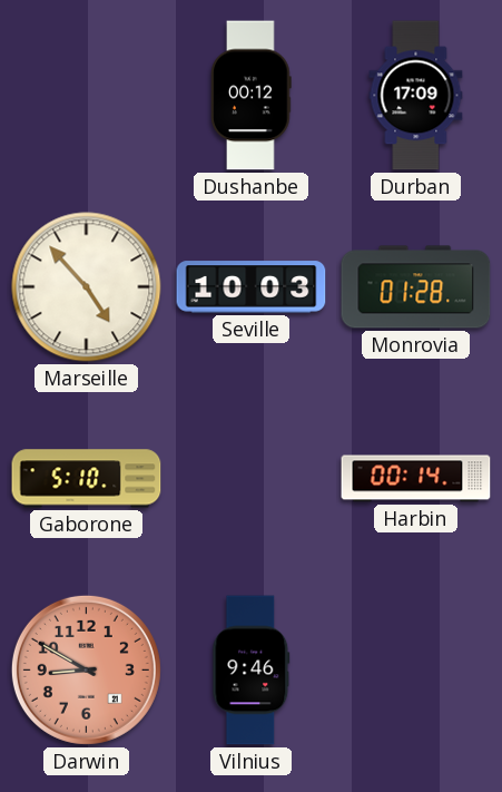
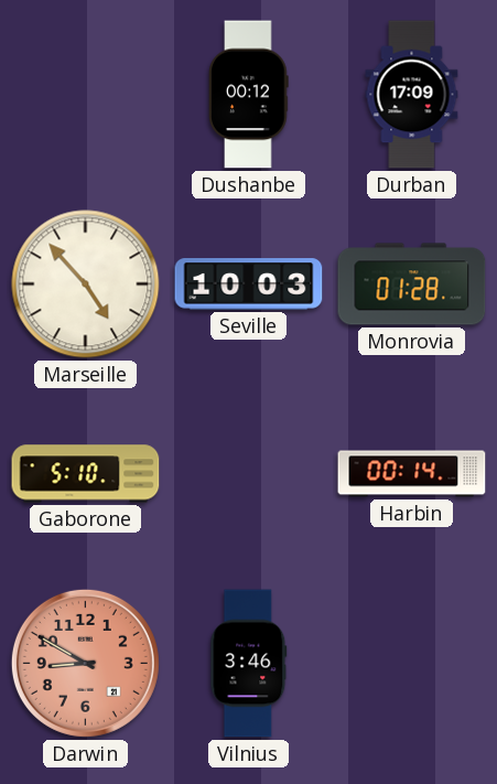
Vilnius: 9:46 -> 3:46
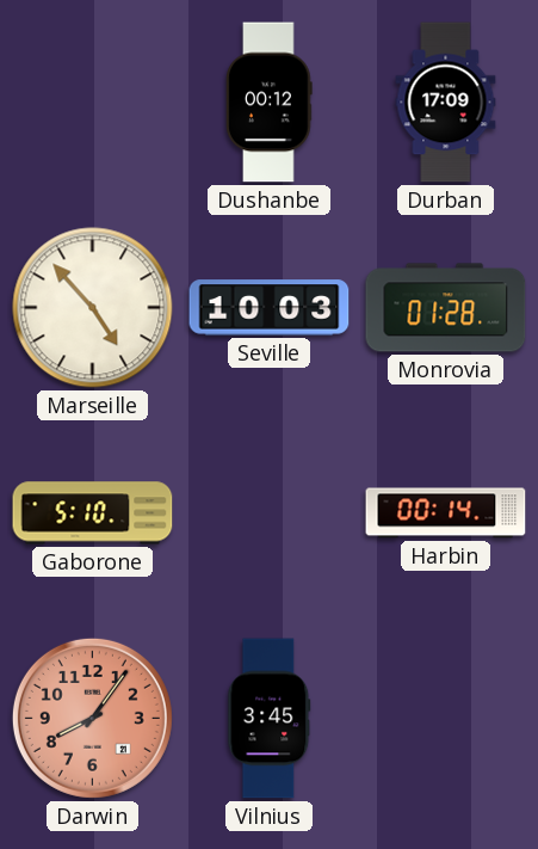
Darwin: 8:50 -> 8:06
Vilnius: 3:46 -> 3:45
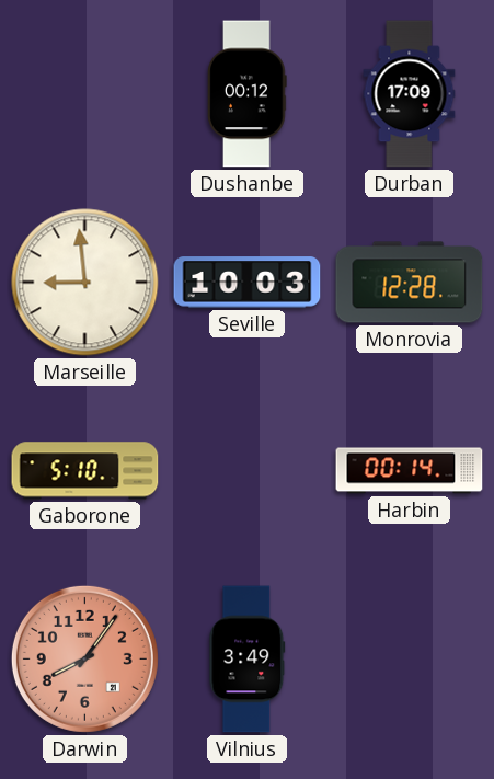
Marseille: 4:53 -> 8:59
Monrovia: 01:28 -> 12:28
Vilnius: 3:45 -> 3:49
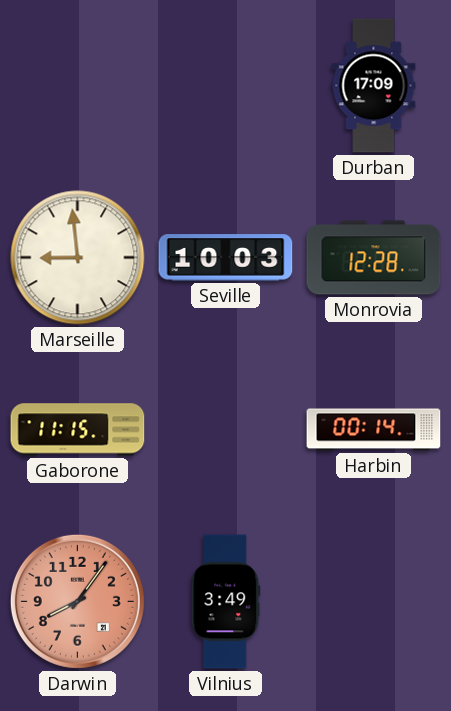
Dushanbe: 00:12 -> none
Gaborone: 5:10 -> 11:15
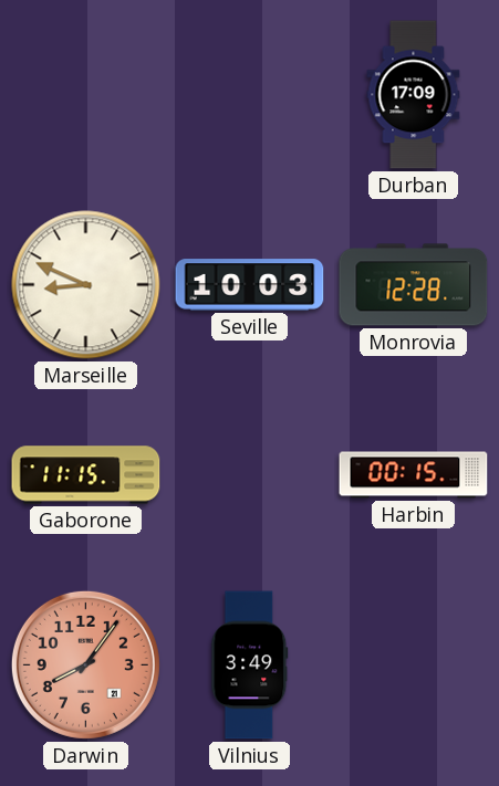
Marseille: 8:59 -> 8:49
Harbin: 00:14 -> 00:15
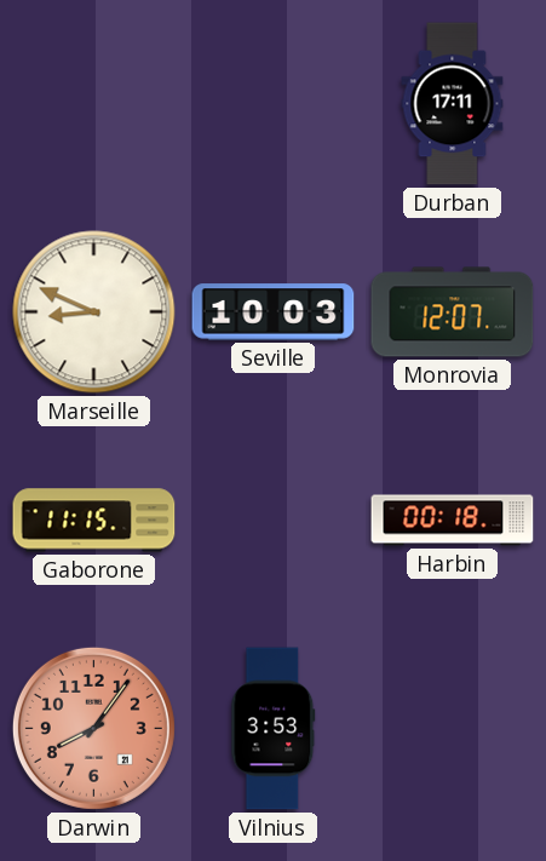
Durban: 17:09 -> 17:11
Monrovia: 12:28 -> 12:07
Harbin: 00:15 -> 00:18
Vilnius: 3:49 -> 3:53
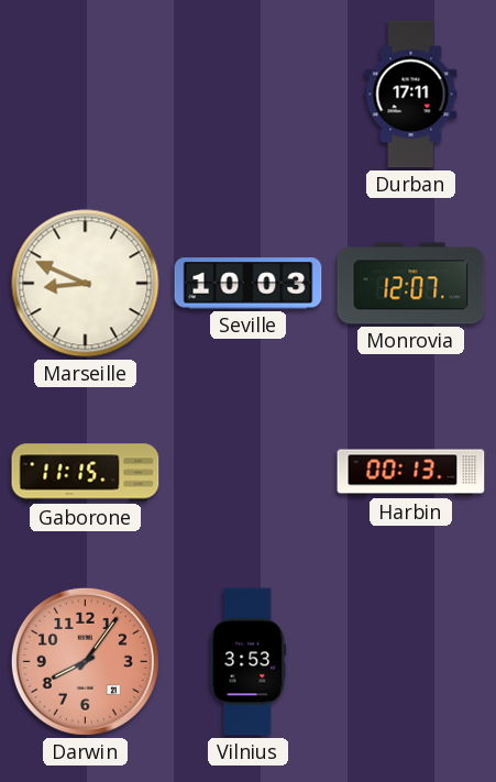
Harbin: 00:18 -> 00:13
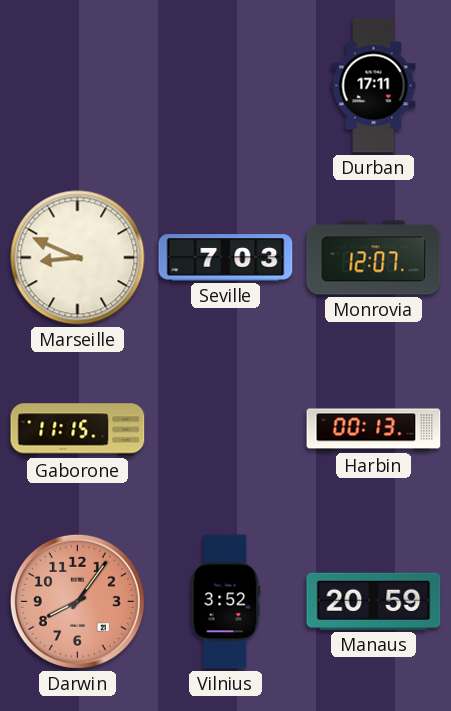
Seville: 10:03 -> 7:03
Vilnius: 3:53 -> 3:52
Manaus: none -> 20:59
